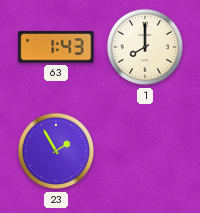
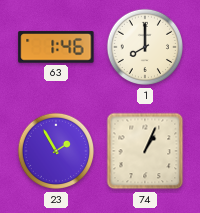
63: 1:43 -> 1:46
74: none -> 1:04
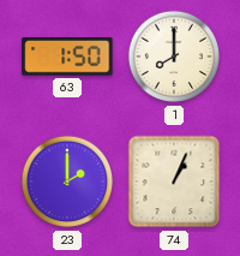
63: 1:46 -> 1:50
23: 1:55 -> 2:00
